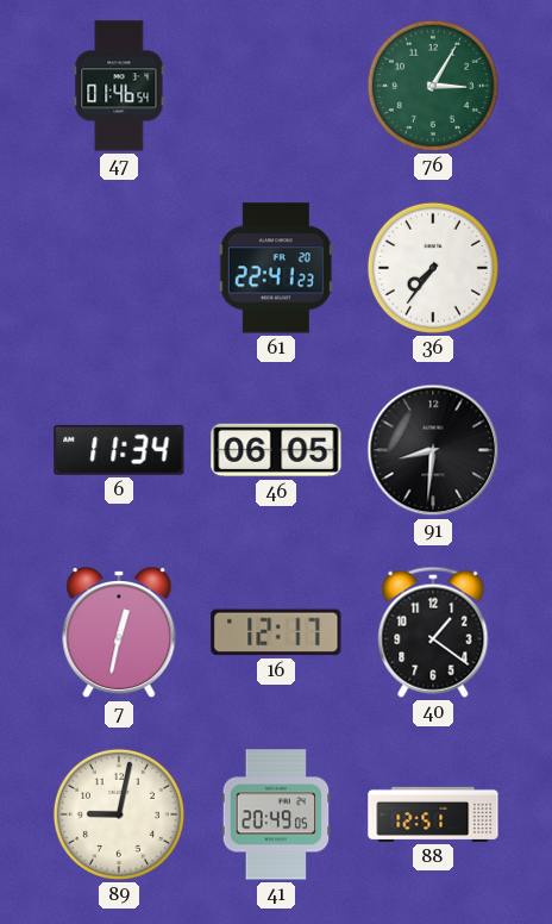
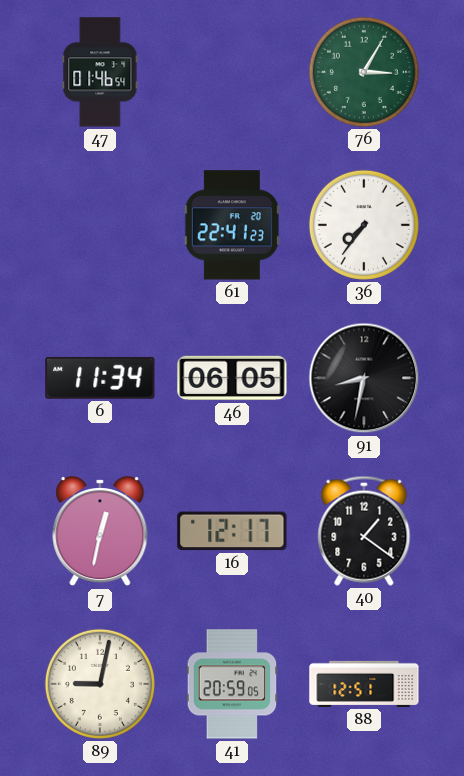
91: 8:31 -> 8:32
41: 20:49 -> 20:59
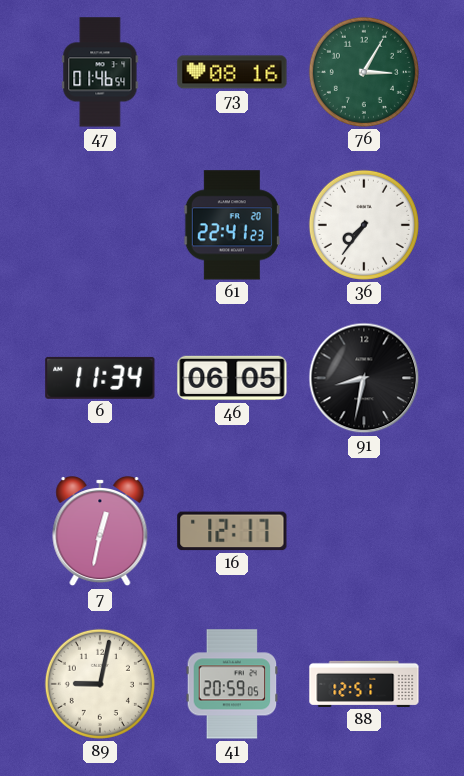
73: none -> 08:16
40: 1:21 -> none
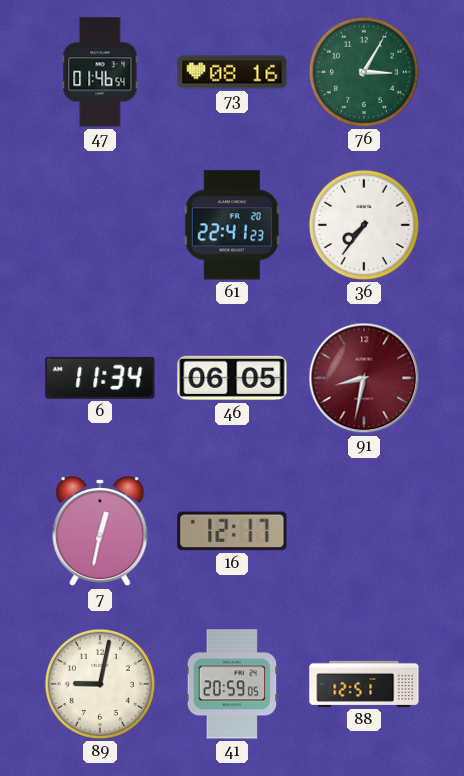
91 dial: black -> burgundy
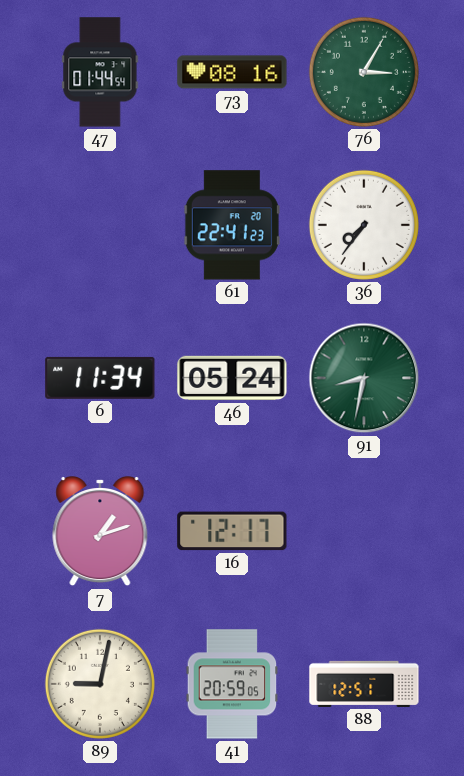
47: 01:46 -> 01:44
46: 06:05 -> 05:24
91 dial: burgundy -> green
7: 12:32 -> 1:12
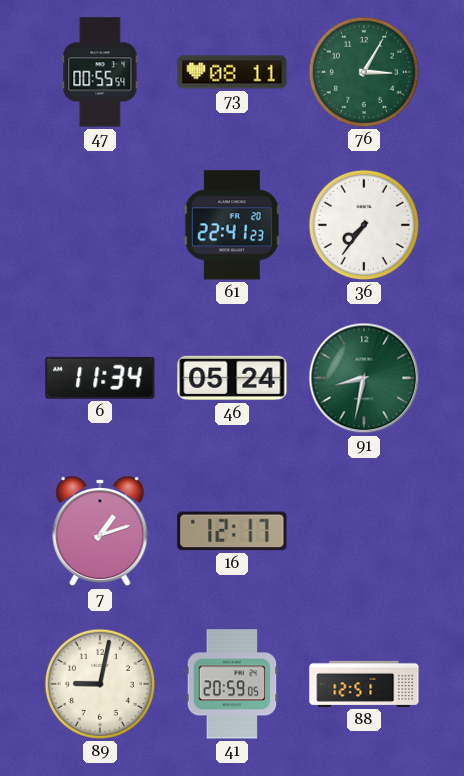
47: 01:44 -> 00:55
73: 08:16 -> 08:11
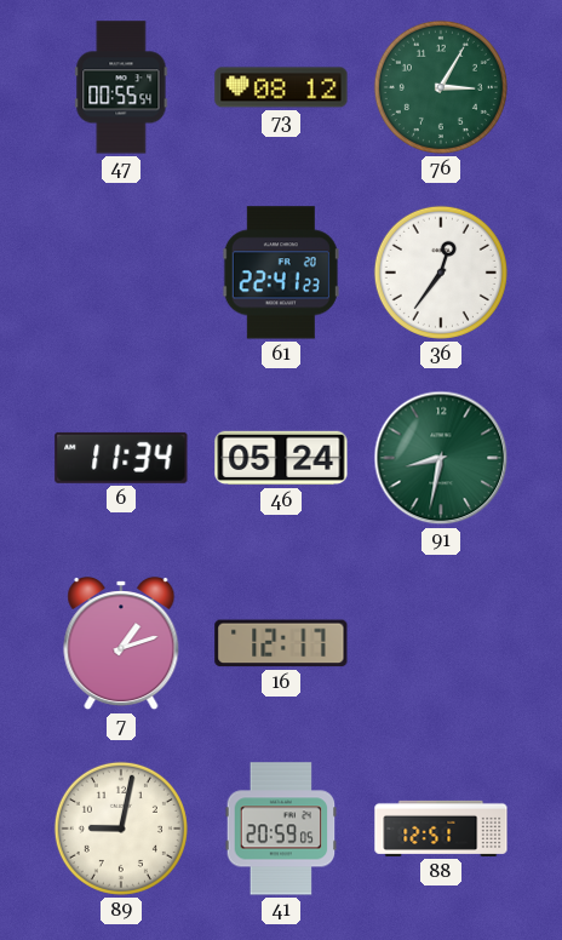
73: 08:11 -> 08:12
36: 7:36 -> 12:36
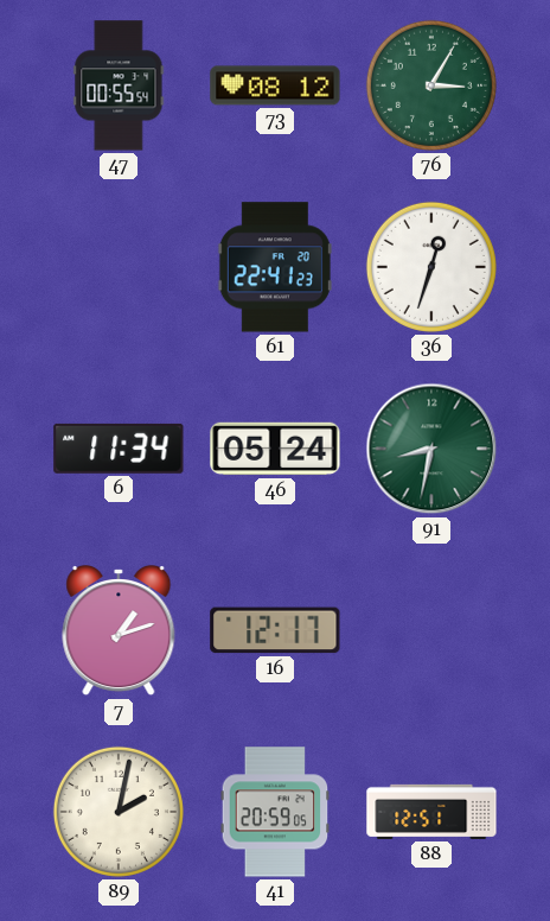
36: 12:36 -> 12:33
89: 9:02 -> 2:02
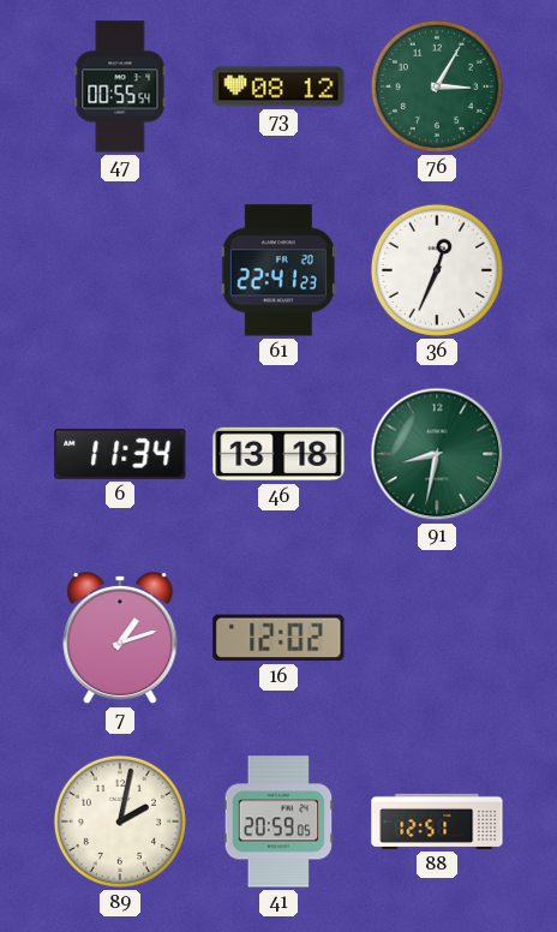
36: 12:33 -> 12:34
46: 05:24 -> 13:18
16: 12:17 -> 12:02
